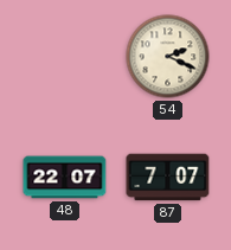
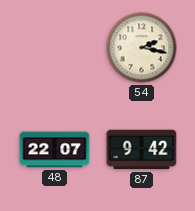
54: 2:19 -> 2:17
87: 7:07 -> 9:42
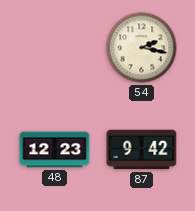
48: 22:07 -> 12:23
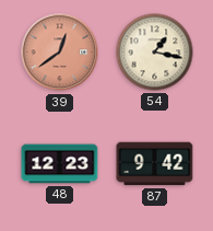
39: none -> 12:39
54: 2:17 -> 1:17
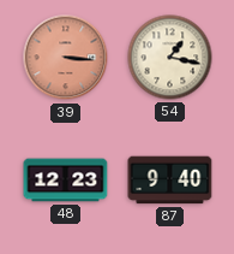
39: 12:39 -> 3:16
87: 9:42 -> 9:40
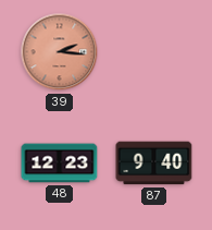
39: 3:16 -> 2:16
54: 1:17 -> none
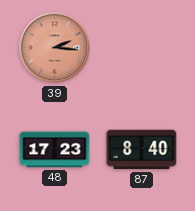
48: 12:23 -> 17:23
87: 9:40 -> 8:40
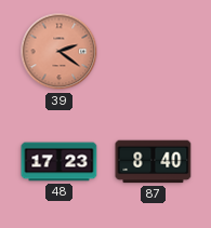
39: 2:16 -> 2:21
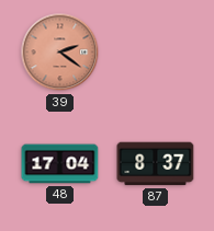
48: 17:23 -> 17:04
87: 8:40 -> 8:37
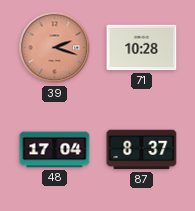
39: 2:21 -> 2:18
71: none -> 10:28
